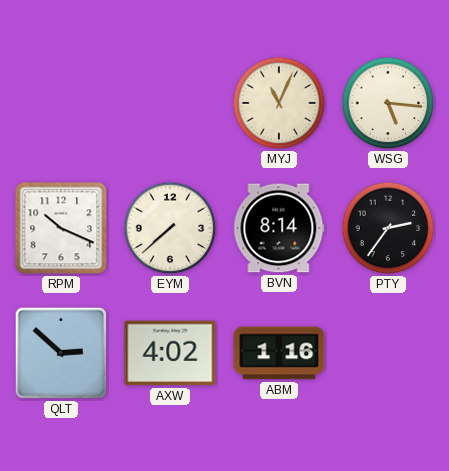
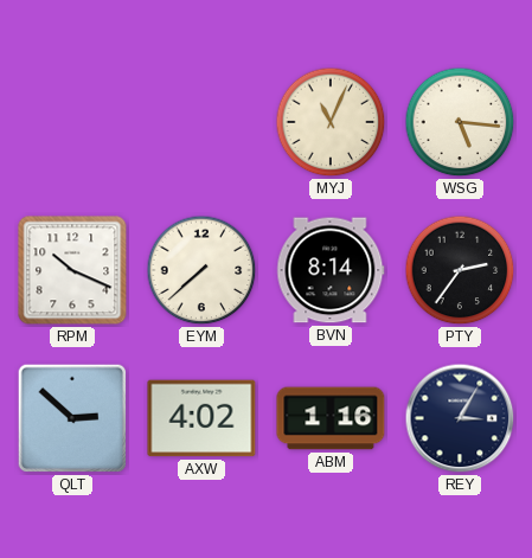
REY: none -> 3:05
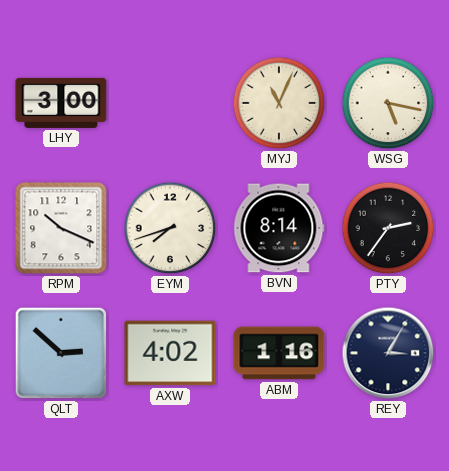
LHY: none -> 3:00
WSG: 5:16 -> 5:17
EYM: 7:38 -> 7:42
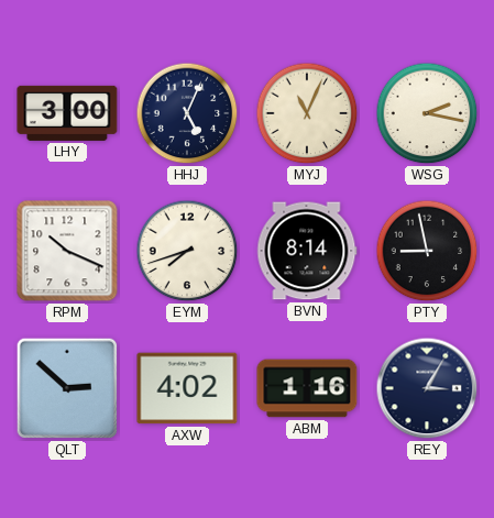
HHJ: none -> 5:04
WSG: 5:17 -> 2:17
PTY: 2:36 -> 8:58
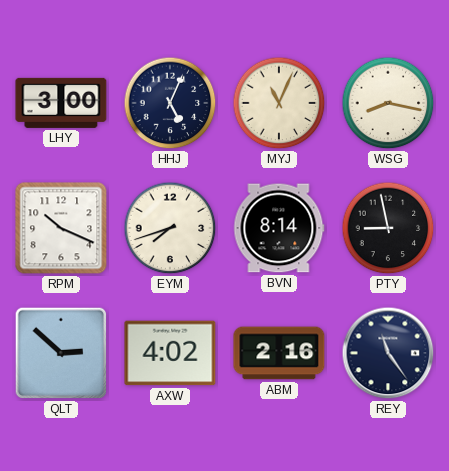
WSG: 2:17 -> 8:17
ABM: 1:16 -> 2:16
REY: 3:05 -> 11:24
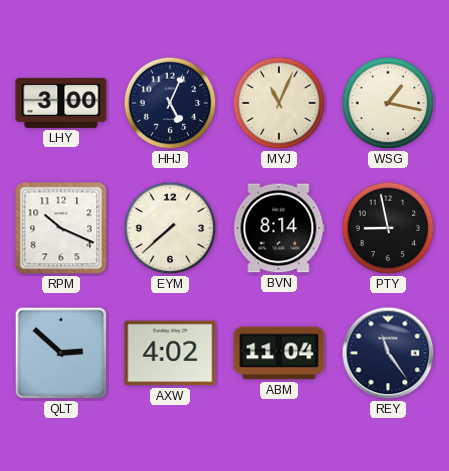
WSG: 8:17 -> 1:17
EYM: 7:42 -> 7:38
ABM: 2:16 -> 11:04
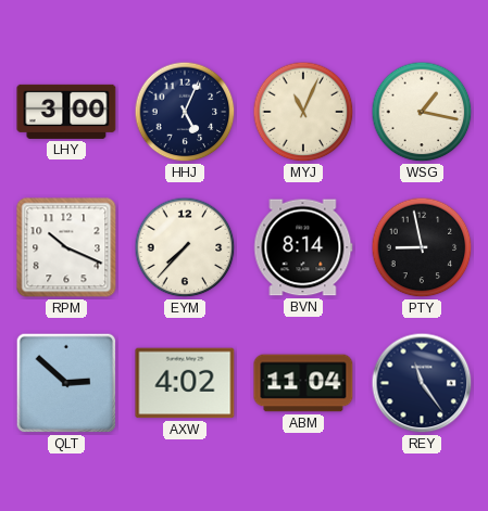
EYM: 7:38 -> 7:37
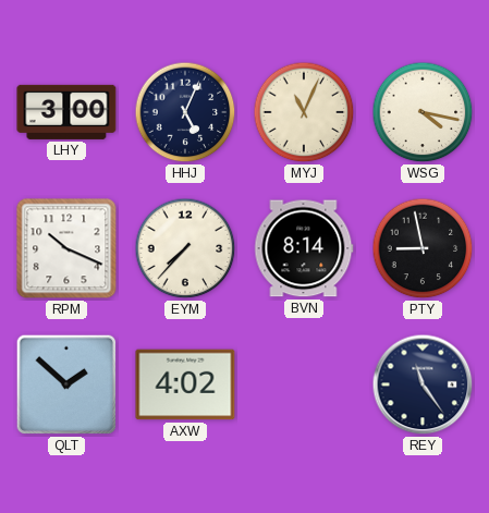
WSG: 1:17 -> 4:17
QLT: 2:52 -> 1:52
ABM: 11:04 -> none
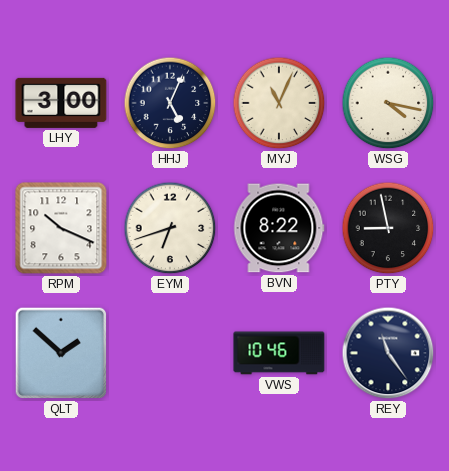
EYM: 7:37 -> 6:42
BVN: 8:14 -> 8:22
AXW: 4:02 -> none
VWS: none -> 10:46
